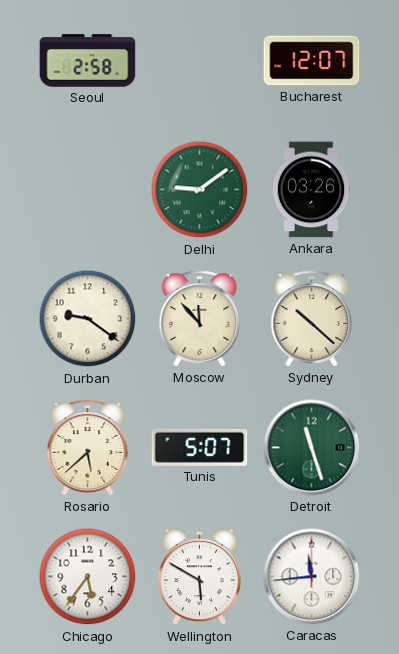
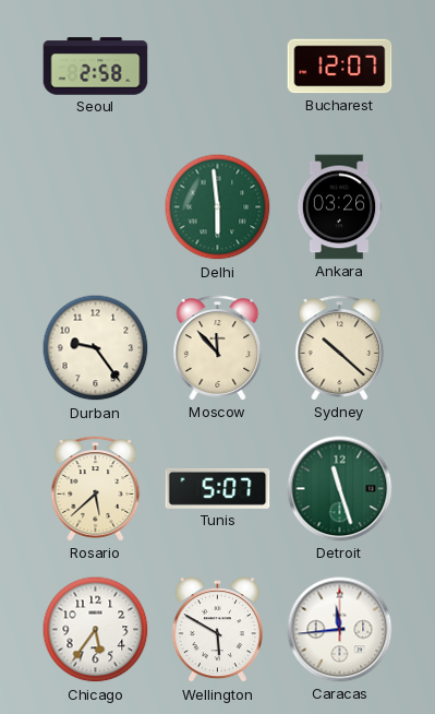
Delhi: 9:09 -> 5:59
Durban: 9:21 -> 9:24
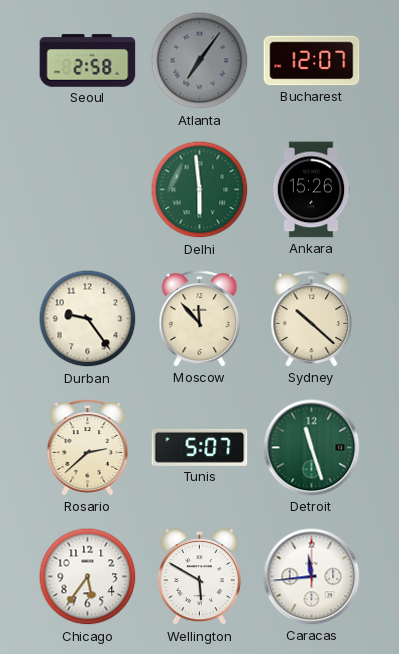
Atlanta: none -> 7:06
Ankara: 03:26 -> 15:26
Rosario: 5:38 -> 2:38
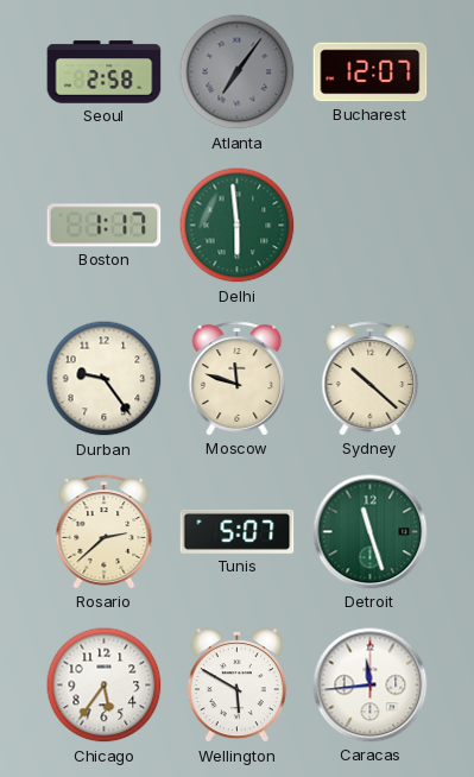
Boston: none -> 1:17
Ankara: 15:26 -> none
Moscow: 11:53 -> 11:48
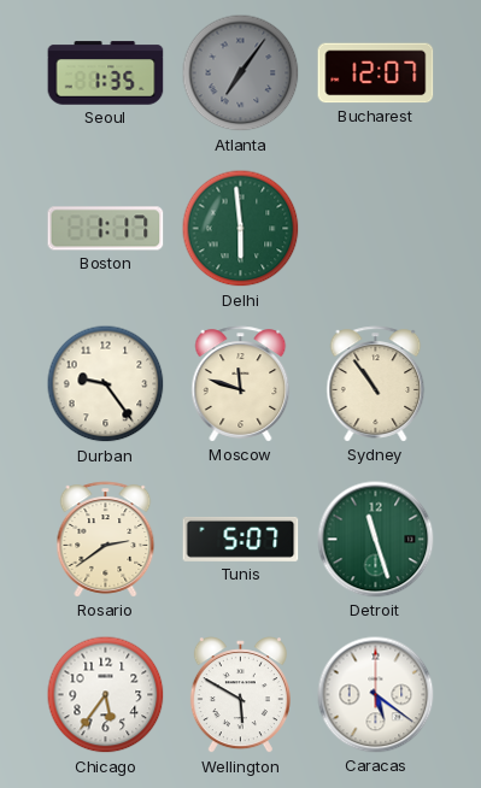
Seoul: 2:58 -> 1:35
Sydney: 10:22 -> 10:54
Rosario: 2:38 -> 2:39
Caracas: 11:44 -> 5:21
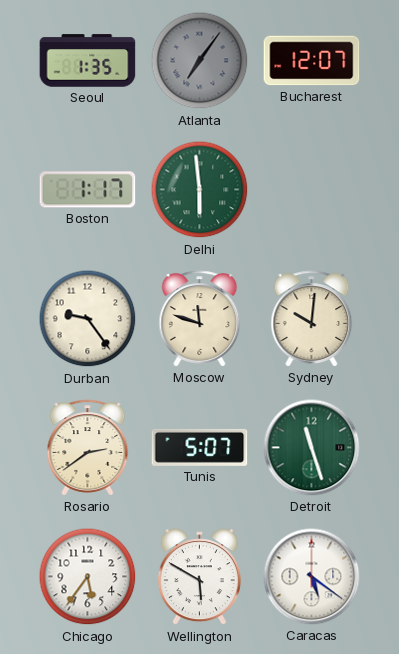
Sydney: 10:54 -> 10:01
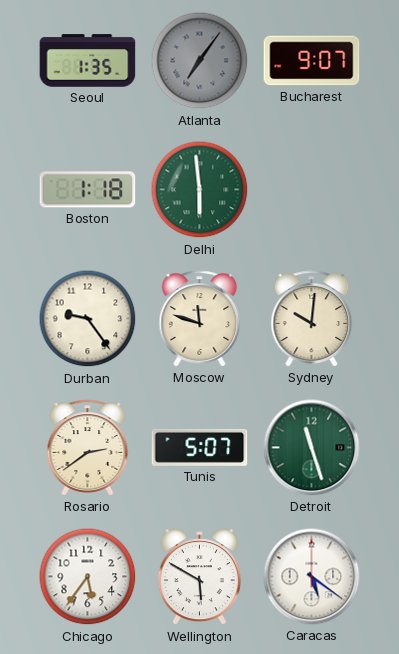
Bucharest: 12:07 -> 9:07
Boston: 1:17 -> 1:18
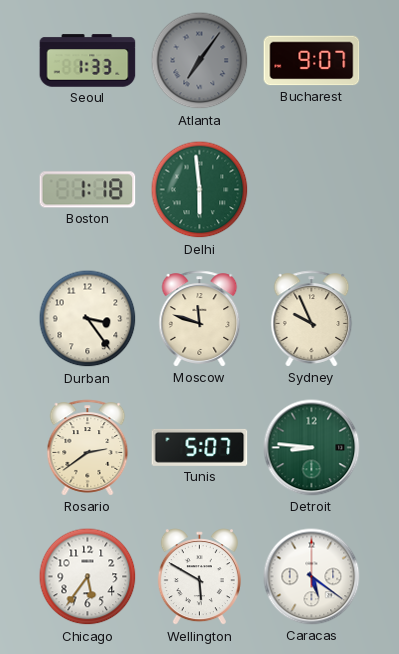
Seoul: 1:35 -> 1:33
Durban: 9:24 -> 3:24
Sydney: 10:01 -> 9:56
Detroit: 11:27 -> 8:46
